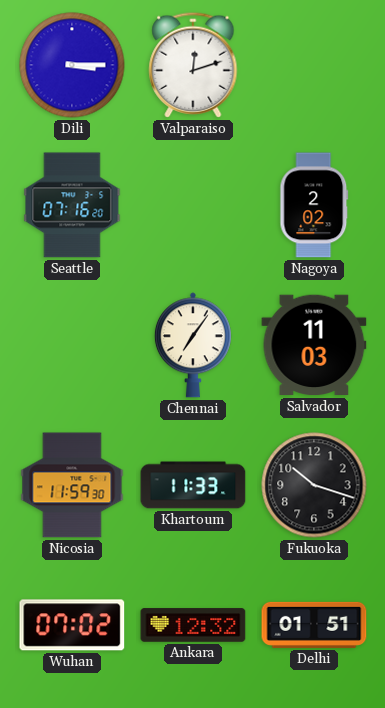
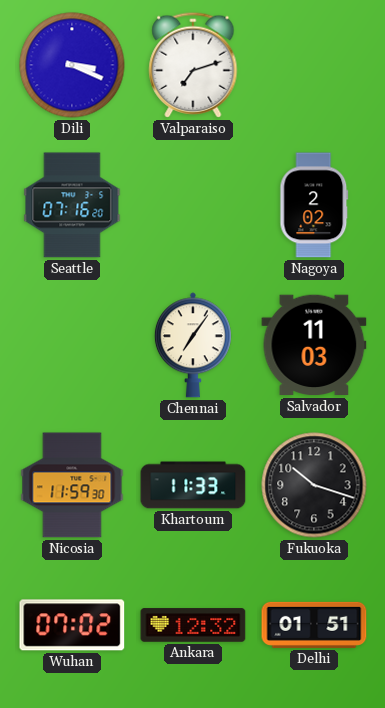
Dili: 3:15 -> 3:19
Valparaiso: 12:12 -> 7:12
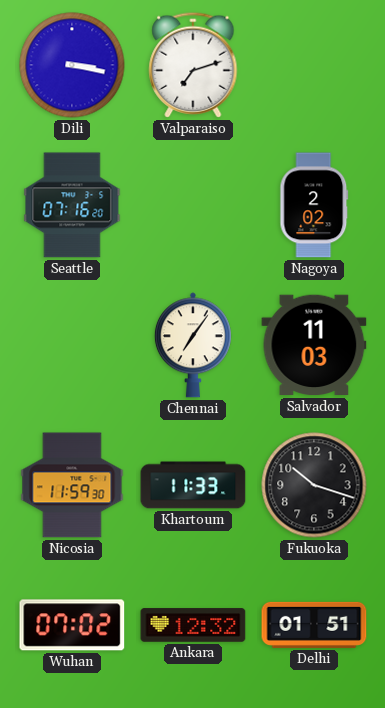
Dili: 3:19 -> 3:17
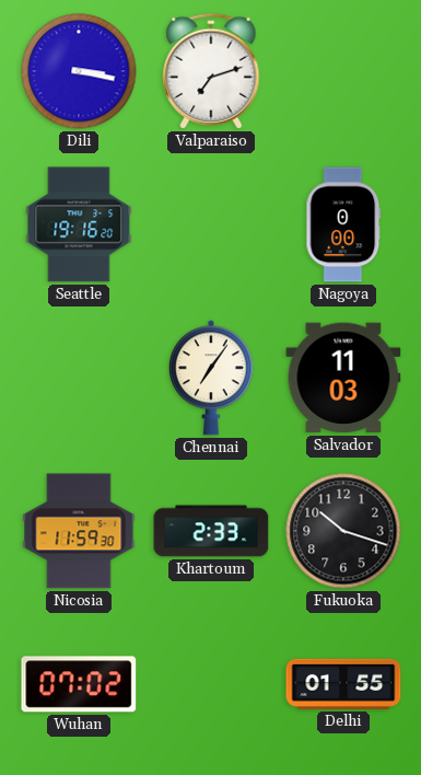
Seattle: 07:16 -> 19:16
Nagoya: 2:02 -> 0:00
Khartoum: 11:33 -> 2:33
Ankara: 12:32 -> none
Delhi: 01:51 -> 01:55
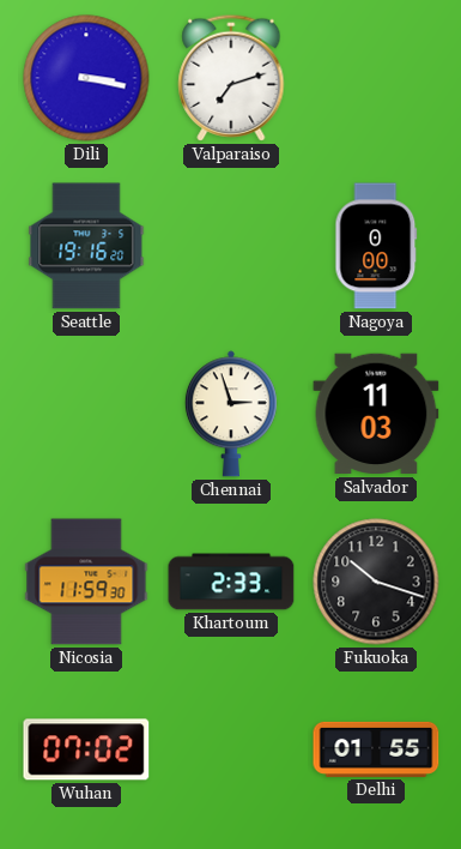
Chennai: 7:06 -> 2:57
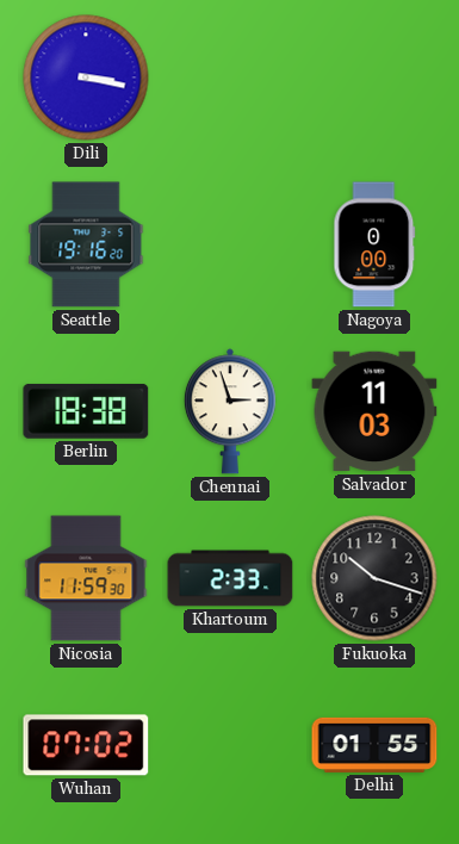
Valparaiso: 7:12 -> none
Berlin: none -> 18:38
